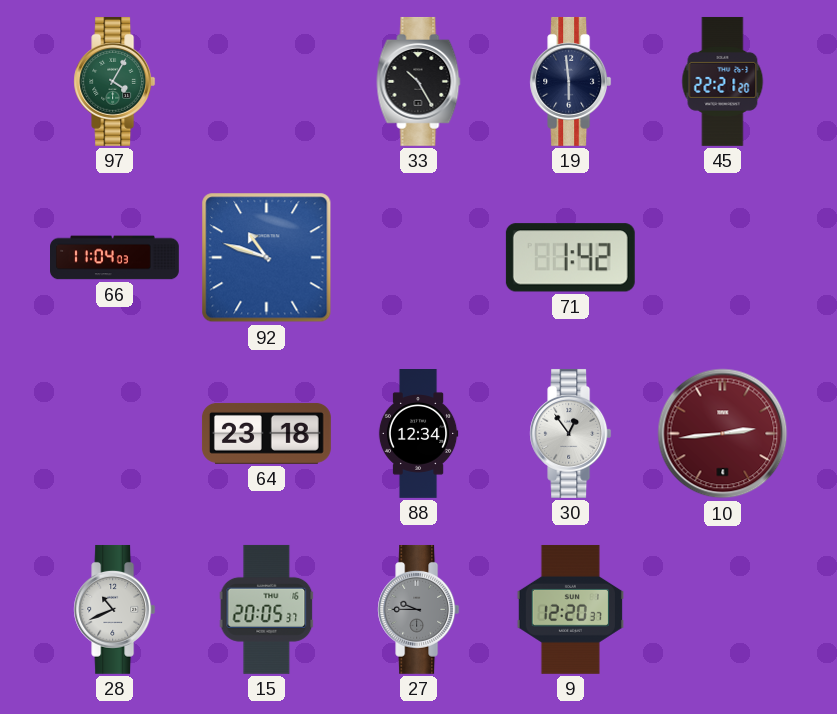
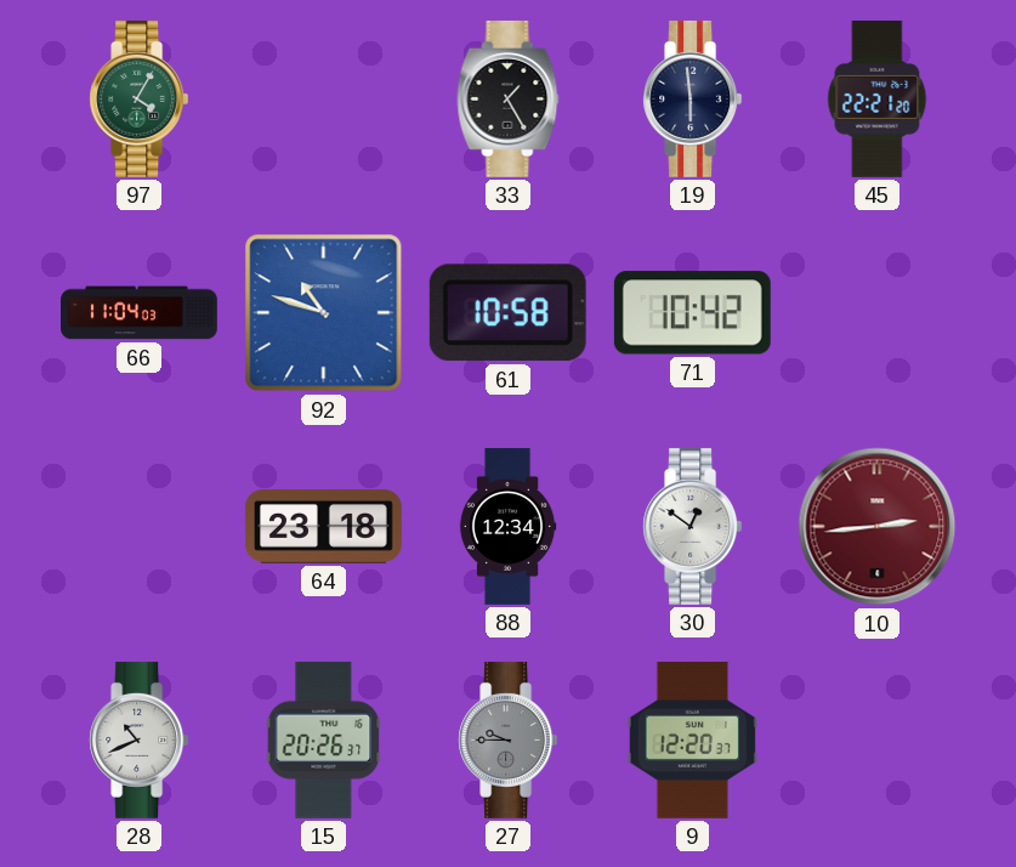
33: 10:25 -> 1:25
61: none -> 10:58
71: 1:42 -> 10:42
30: 12:54 -> 12:51
15: 20:05 -> 20:26
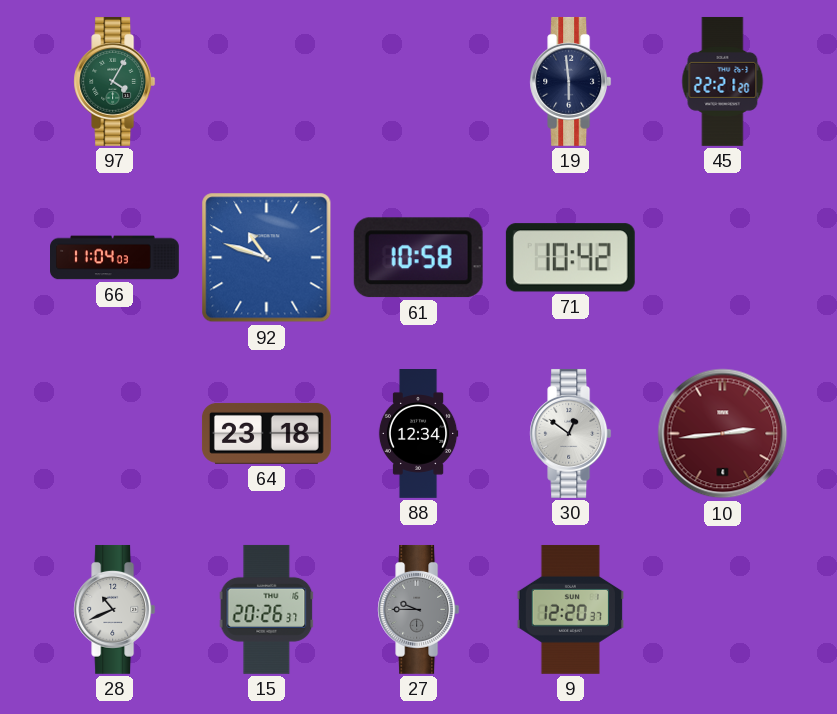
33: 1:25 -> none
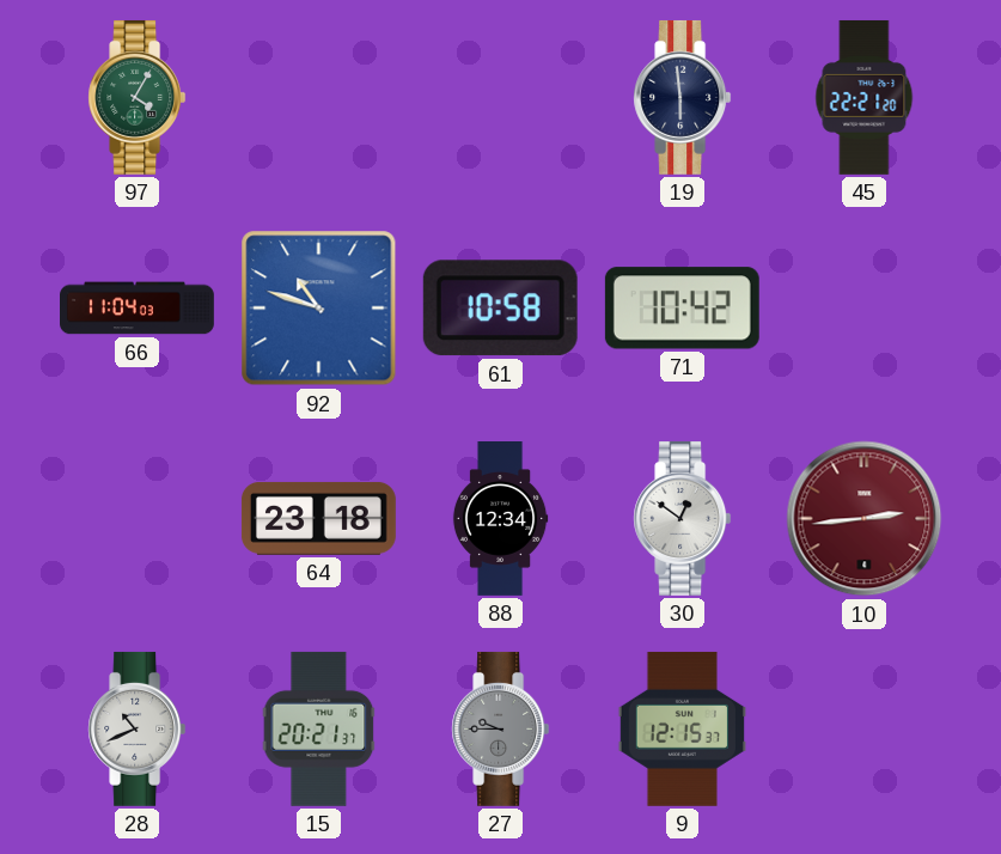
15: 20:26 -> 20:21
9: 12:20 -> 12:15
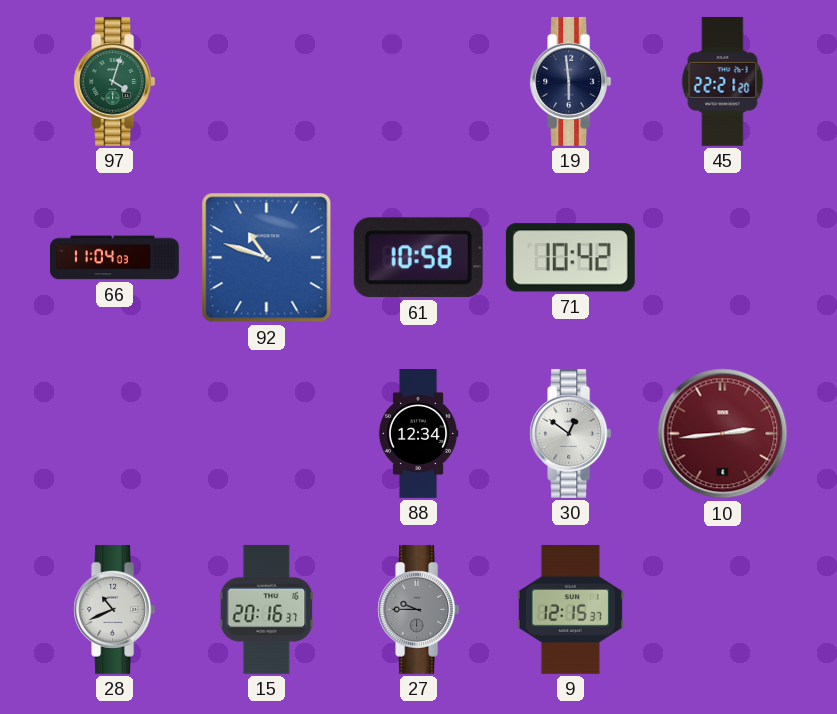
97: 4:05 -> 4:03
64: 23:18 -> none
15: 20:21 -> 20:16
